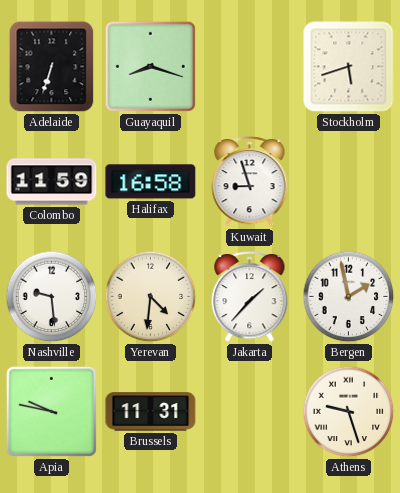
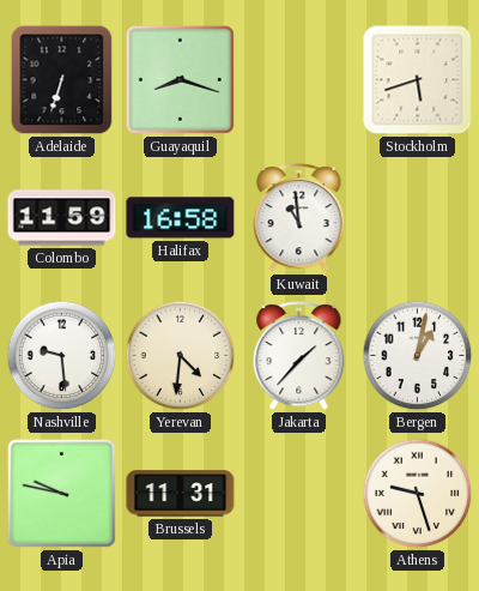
Kuwait: 8:57 -> 10:59
Bergen: 1:58 -> 1:02
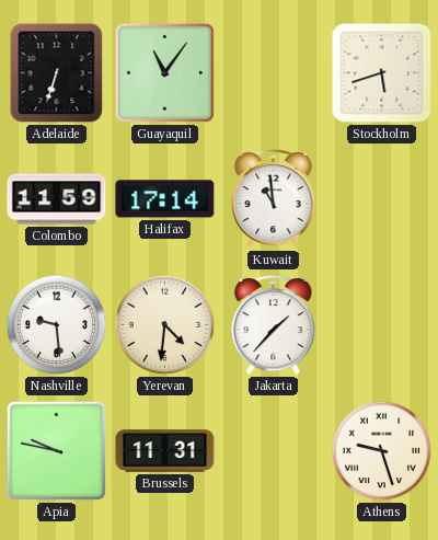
Guayaquil: 8:18 -> 11:06
Halifax: 16:58 -> 17:14
Bergen: 1:02 -> none
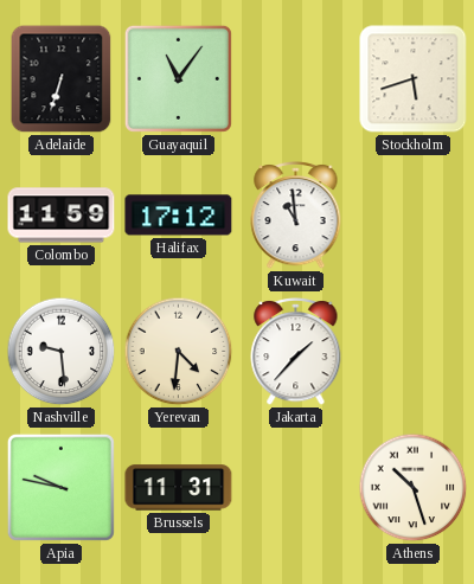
Halifax: 17:14 -> 17:12
Athens: 9:27 -> 10:27
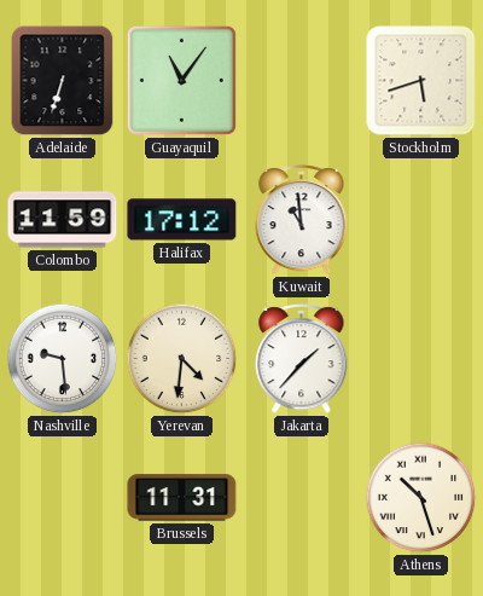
Apia: 9:47 -> none
